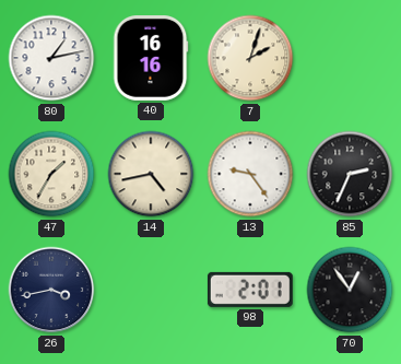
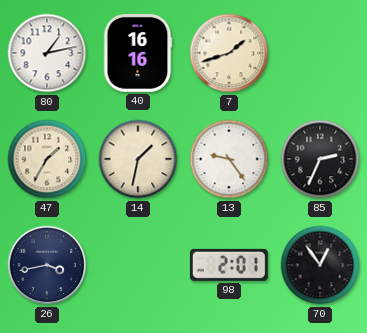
7: 2:03 -> 1:42
14: 4:43 -> 1:32
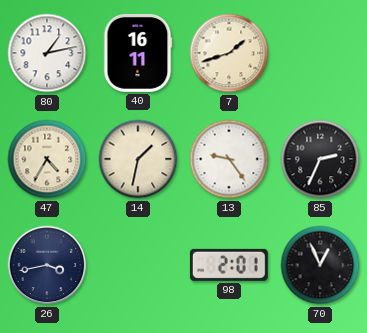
40: 16:16 -> 16:11
47: 1:35 -> 4:35
70: 12:54 -> 12:56
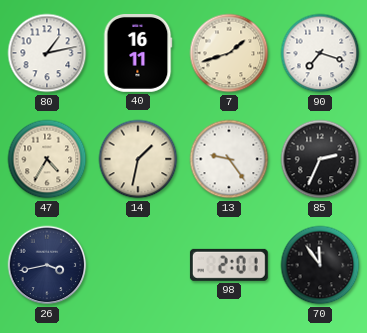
90: none -> 7:18
70: 12:56 -> 11:54
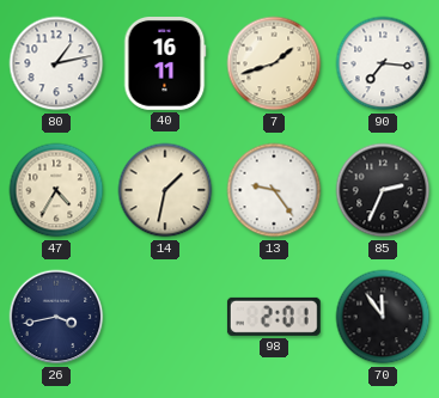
90: 7:18 -> 7:16
